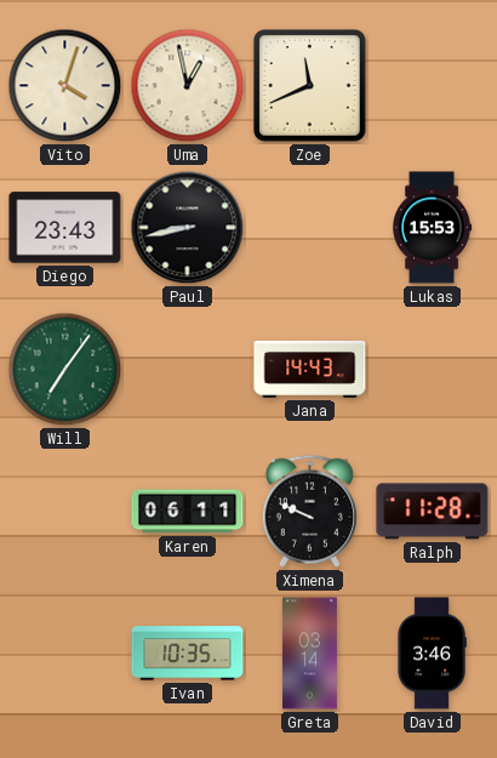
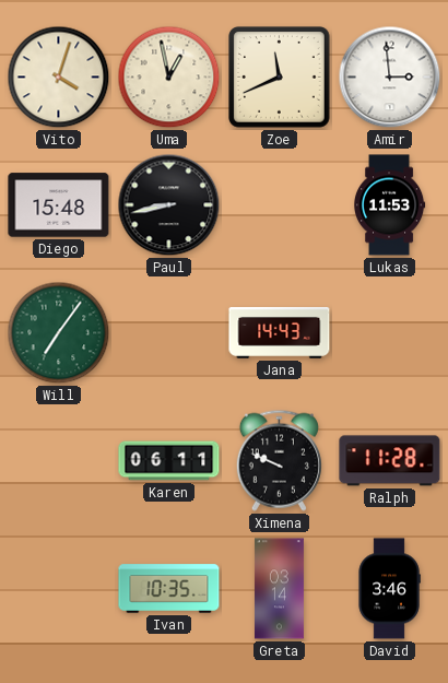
Amir: none -> 2:59
Diego: 23:43 -> 15:48
Lukas: 15:53 -> 11:53
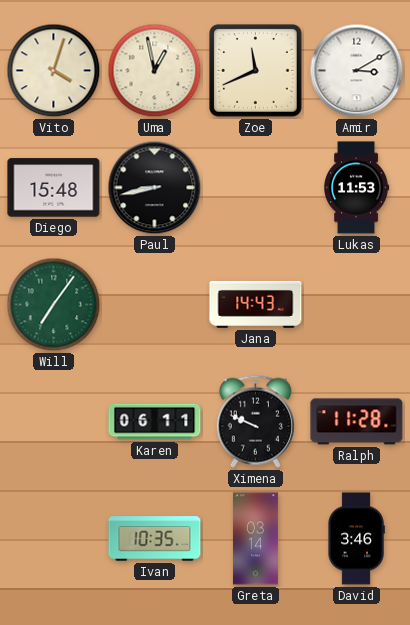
Amir: 2:59 -> 3:10
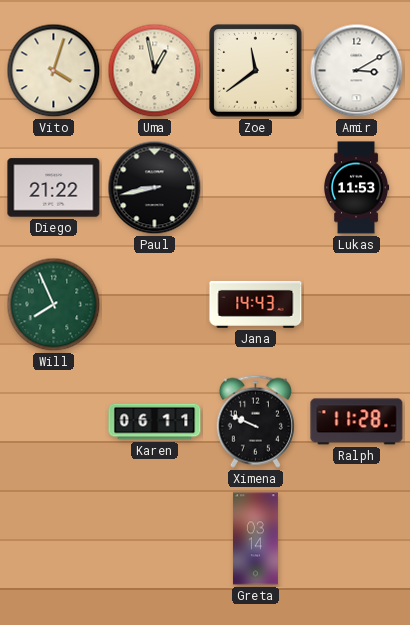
Zoe: 11:41 -> 11:39
Diego: 15:48 -> 21:22
Will: 7:06 -> 7:56
Ivan: 10:35 -> none
David: 3:46 -> none
